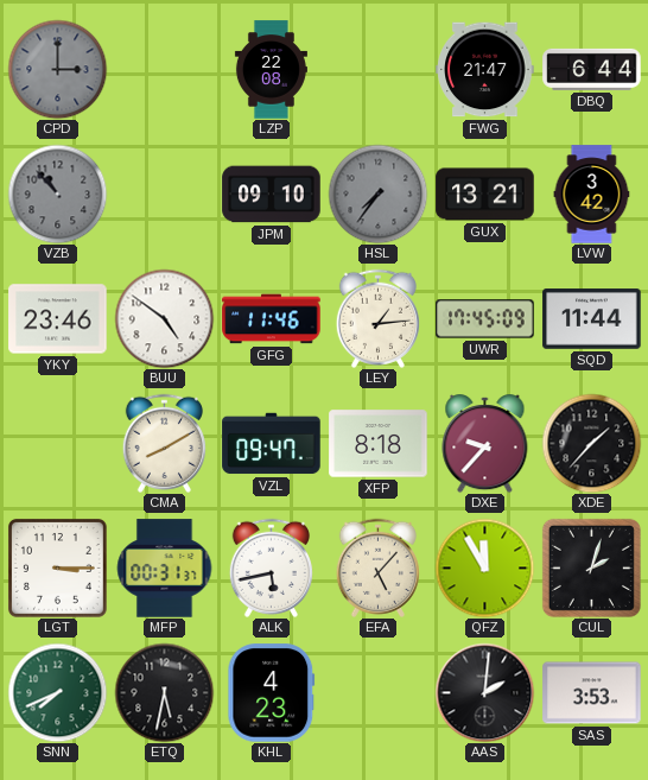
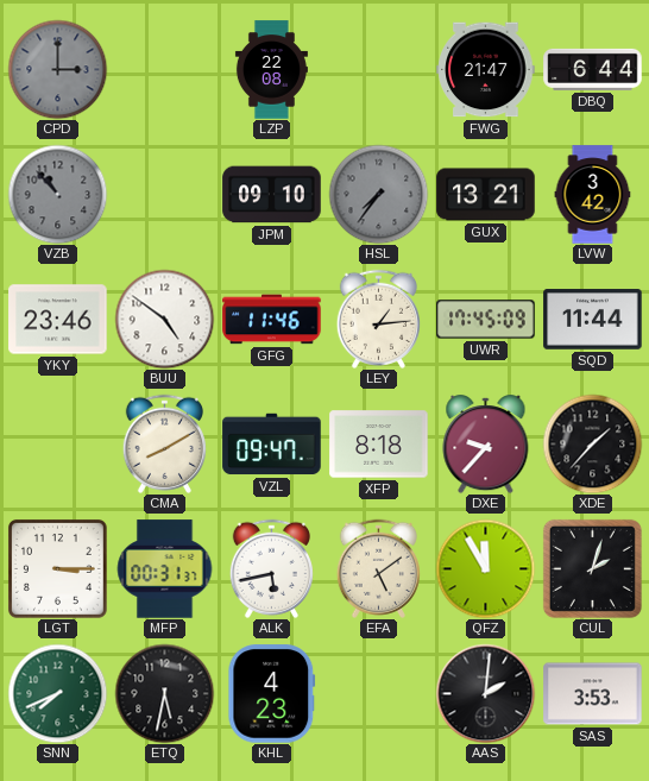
EFA: 5:07 -> 5:09
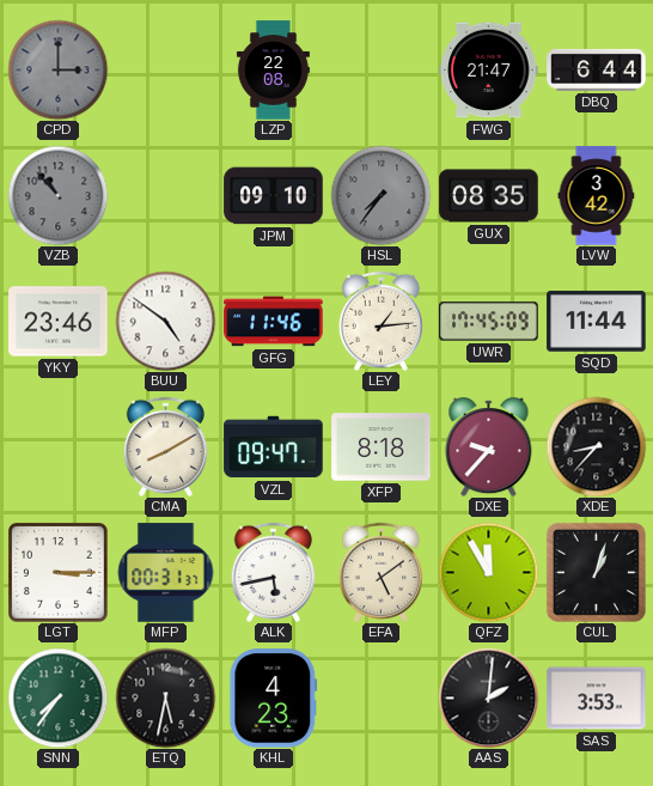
GUX: 13:21 -> 08:35
XDE: 1:37 -> 8:37
CUL: 2:03 -> 1:03
SNN: 7:41 -> 7:36
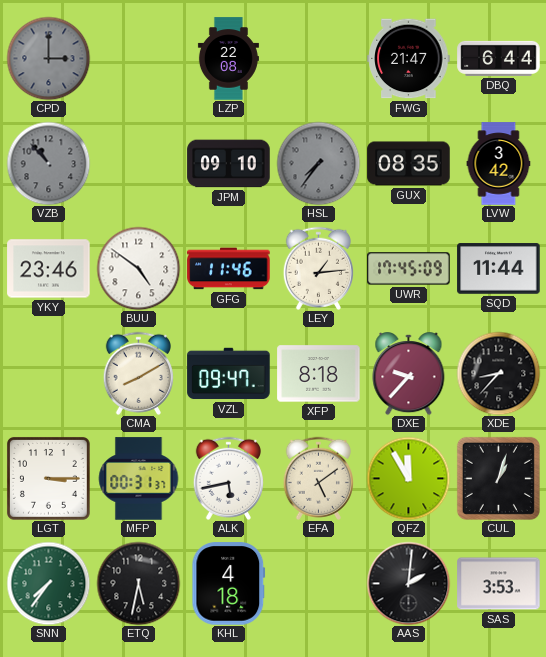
KHL: 4:23 -> 4:18
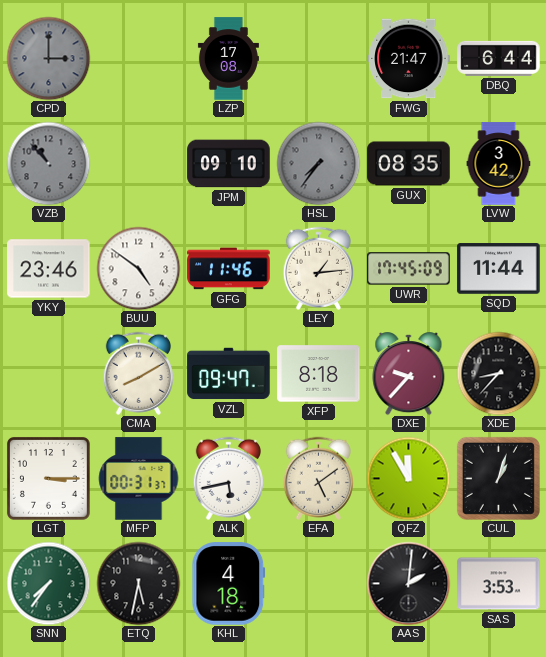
LZP: 22:08 -> 17:08
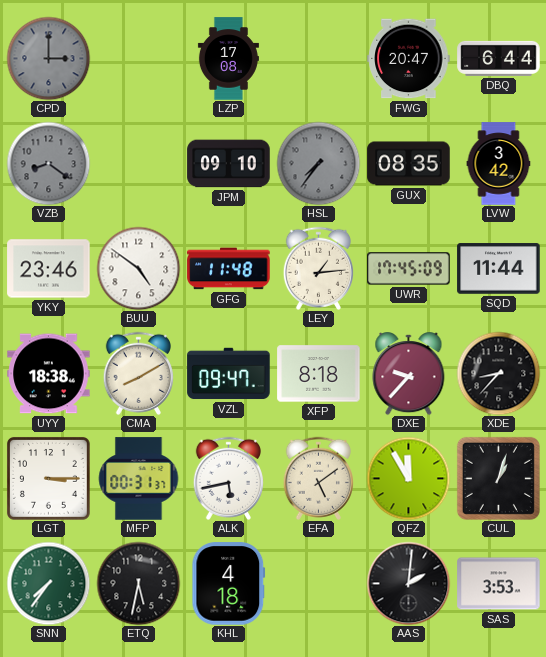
FWG: 21:47 -> 20:47
VZB: 10:53 -> 8:21
GFG: 11:46 -> 11:48
UYY: none -> 18:38
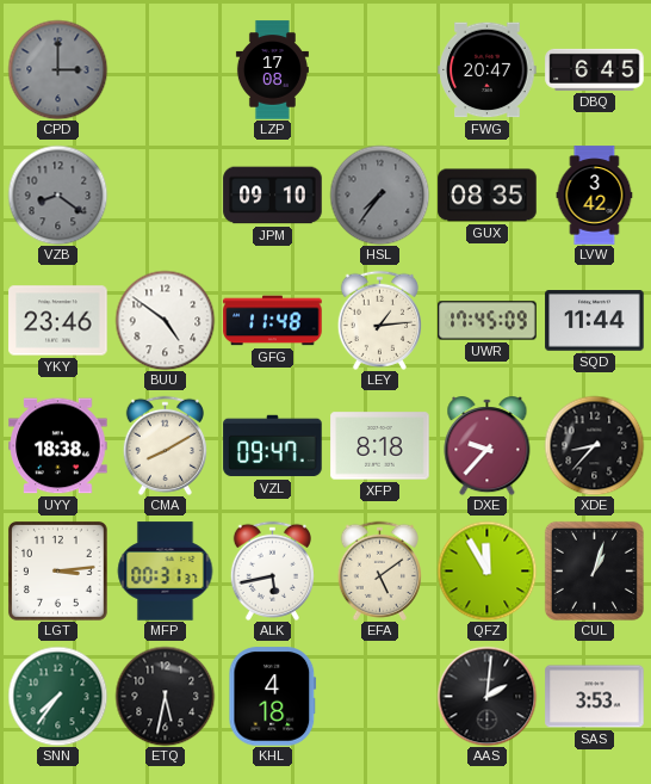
DBQ: 6:44 -> 6:45
LGT: 3:15 -> 3:14
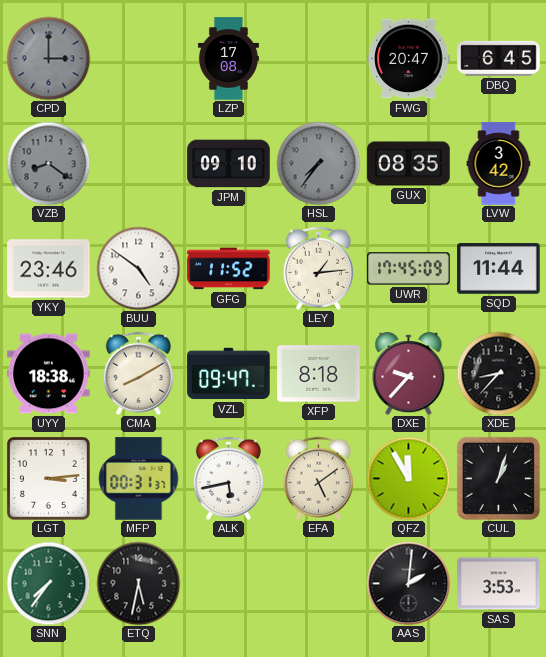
GFG: 11:48 -> 11:52
KHL: 4:18 -> none
